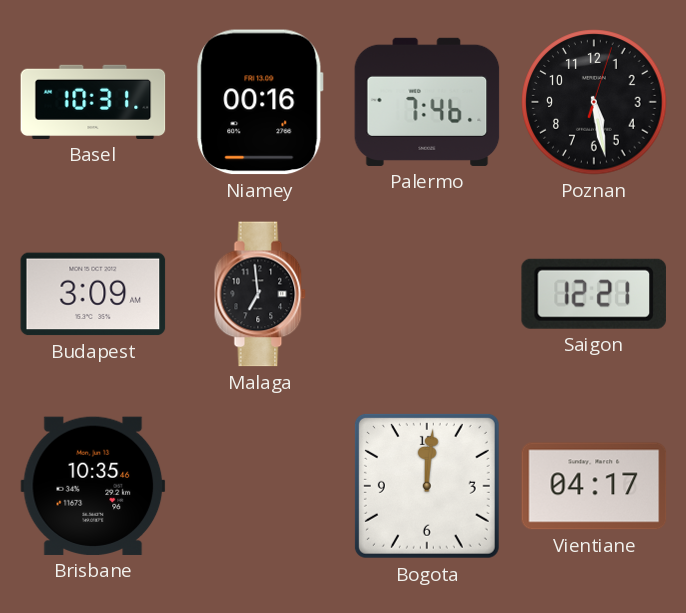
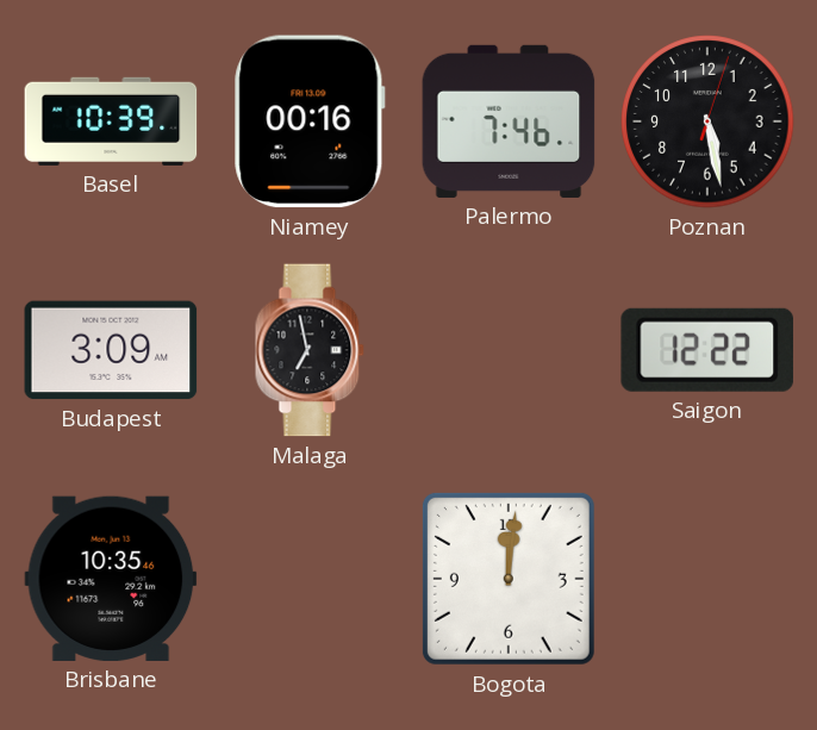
Basel: 10:31 -> 10:39
Malaga: 6:59 -> 6:58
Saigon: 12:21 -> 12:22
Vientiane: 04:17 -> none
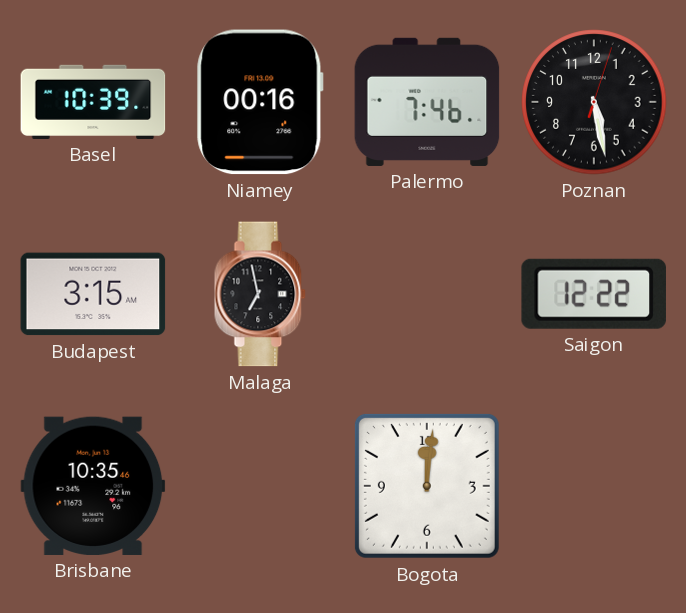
Budapest: 3:09 -> 3:15
